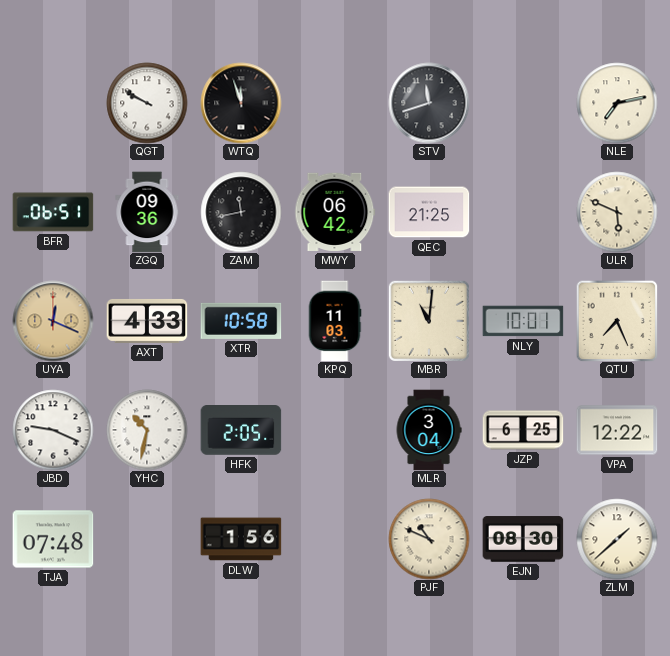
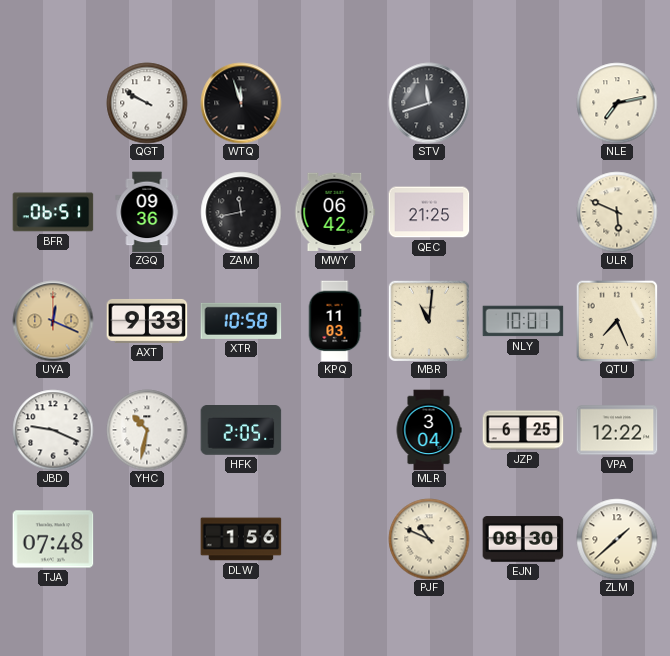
AXT: 4:33 -> 9:33
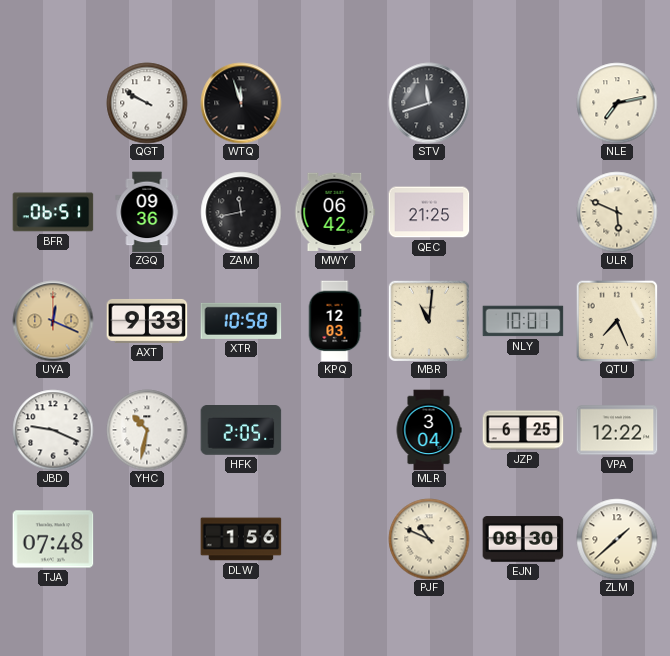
KPQ: 11:03 -> 12:03
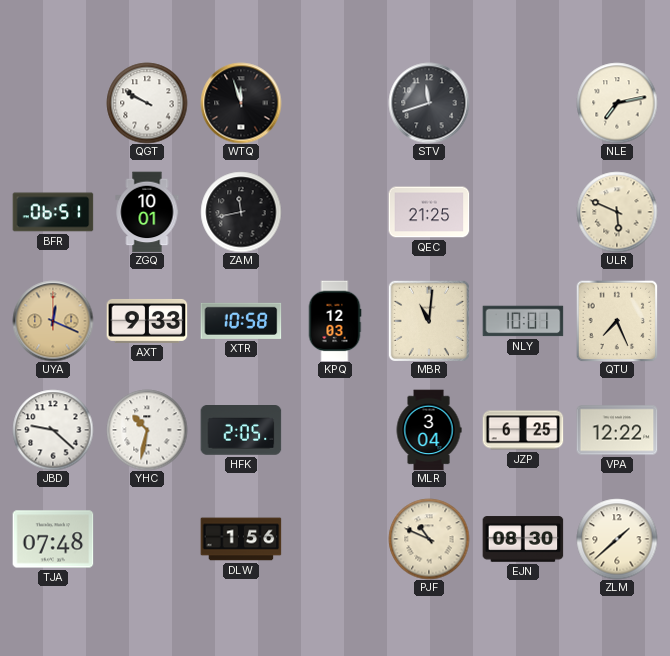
ZGQ: 09:36 -> 10:01
MWY: 06:42 -> none
JBD: 9:19 -> 9:22
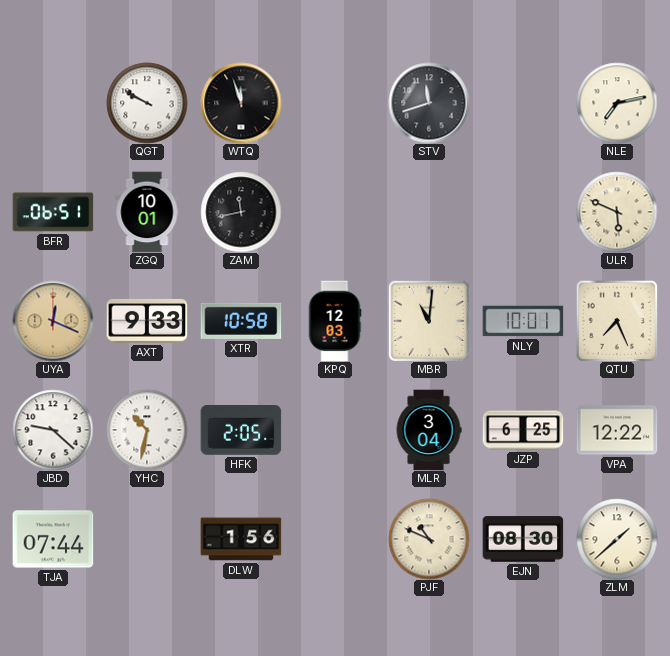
QEC: 21:25 -> none
TJA: 07:48 -> 07:44
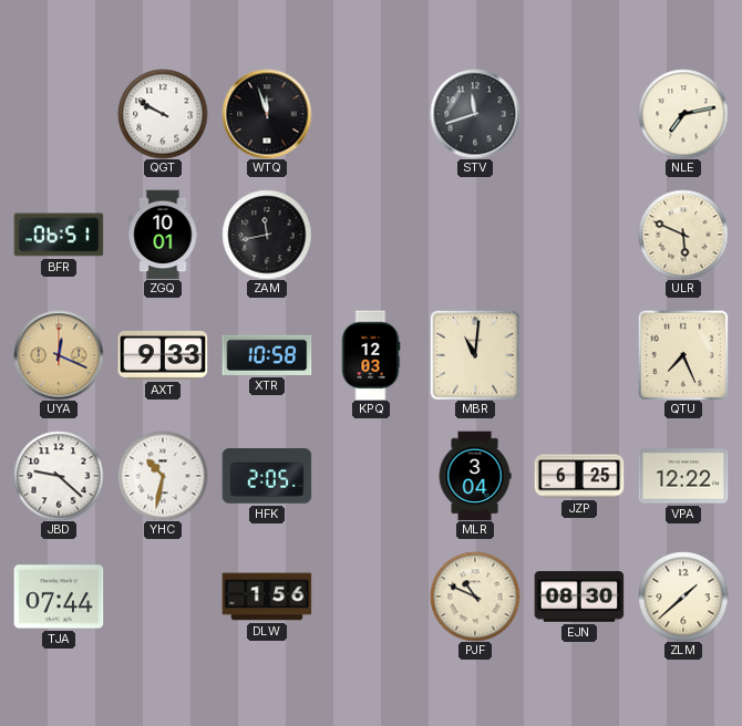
NLY: 10:01 -> none
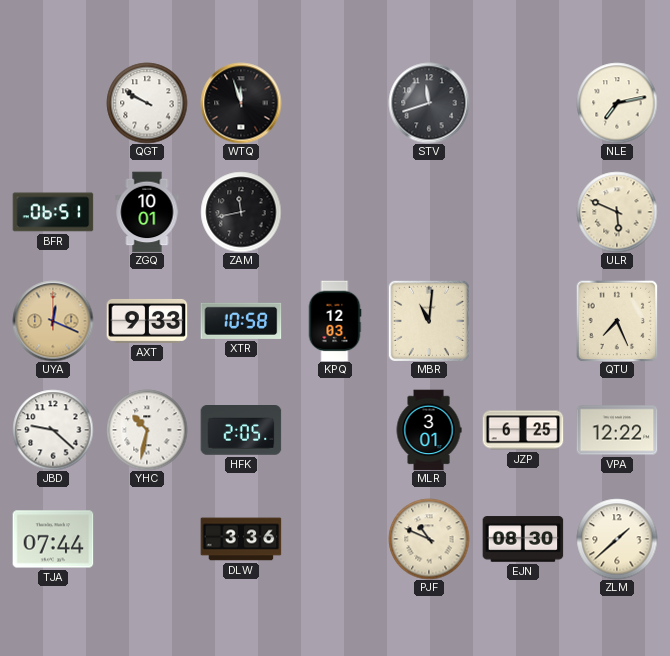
MLR: 3:04 -> 3:01
DLW: 1:56 -> 3:36
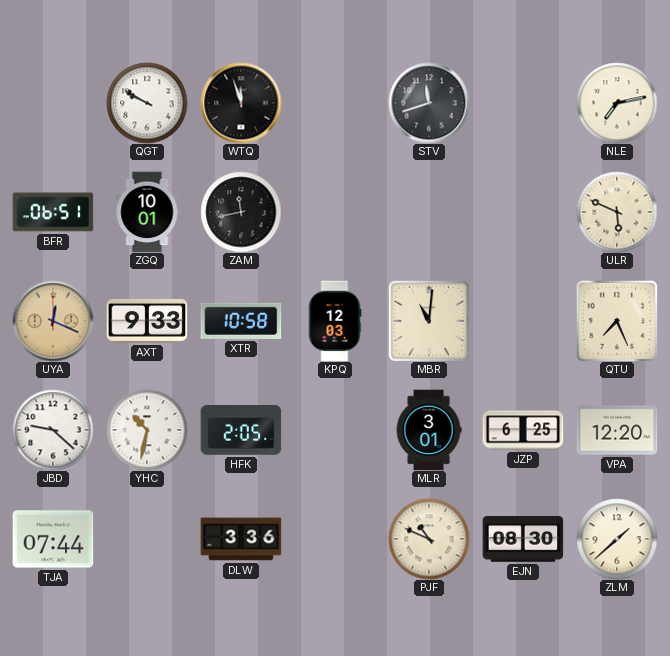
VPA: 12:22 -> 12:20
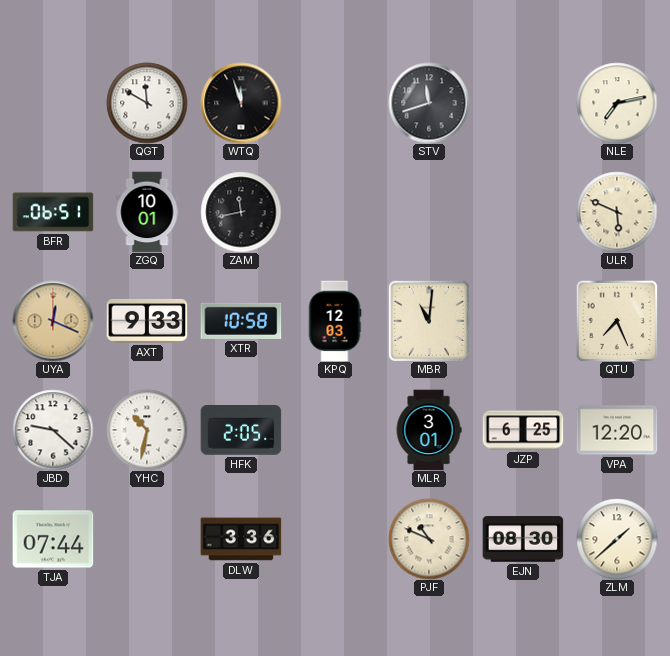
QGT: 9:50 -> 11:50
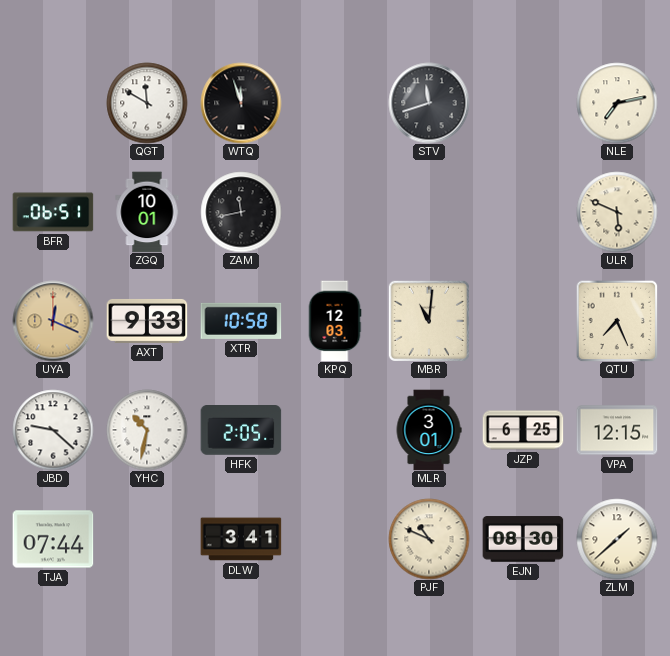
VPA: 12:20 -> 12:15
DLW: 3:36 -> 3:41
